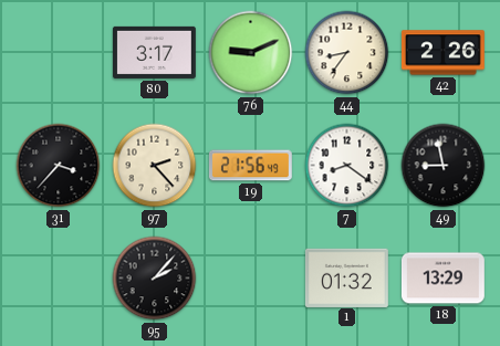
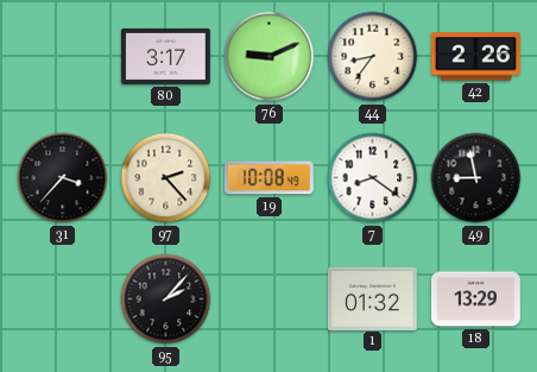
19: 21:56 -> 10:08
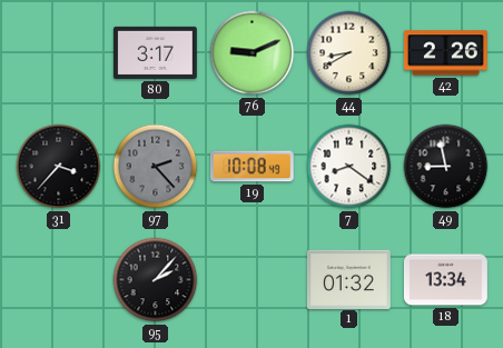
44: 8:36 -> 8:40
97 dial: cream -> grey
18: 13:29 -> 13:34
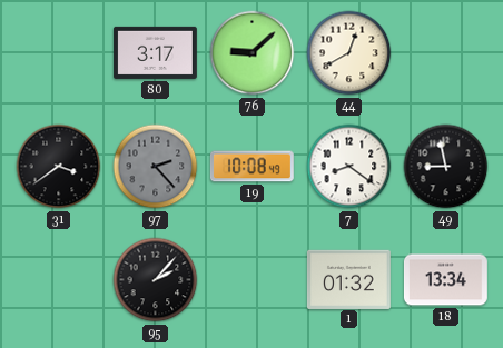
76: 9:11 -> 9:08
44: 8:40 -> 12:40
42: 2:26 -> none
31: 3:37 -> 3:39
